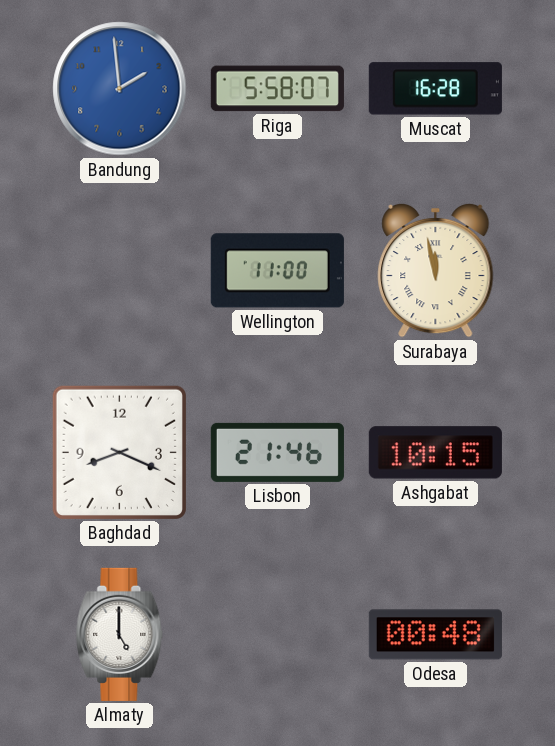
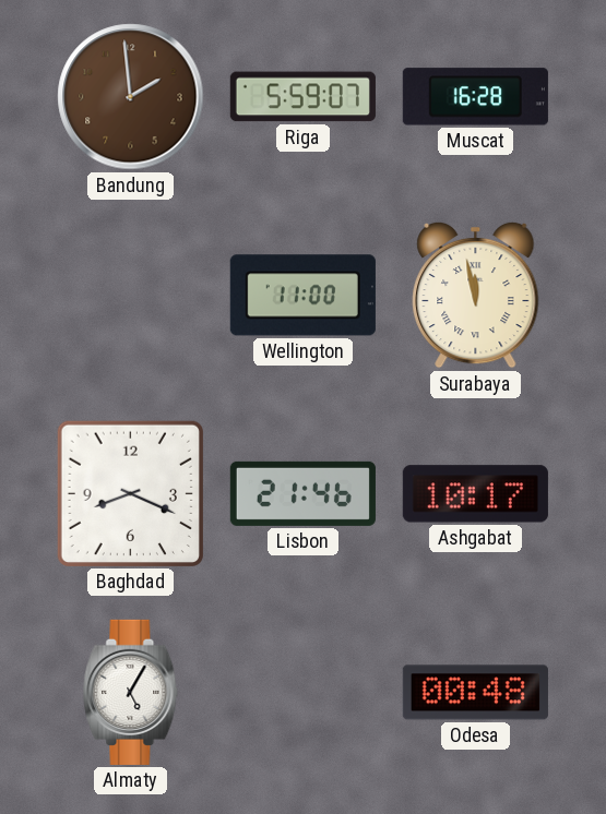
Bandung dial: blue -> brown
Riga: 5:58 -> 5:59
Ashgabat: 10:15 -> 10:17
Almaty: 5:00 -> 5:05
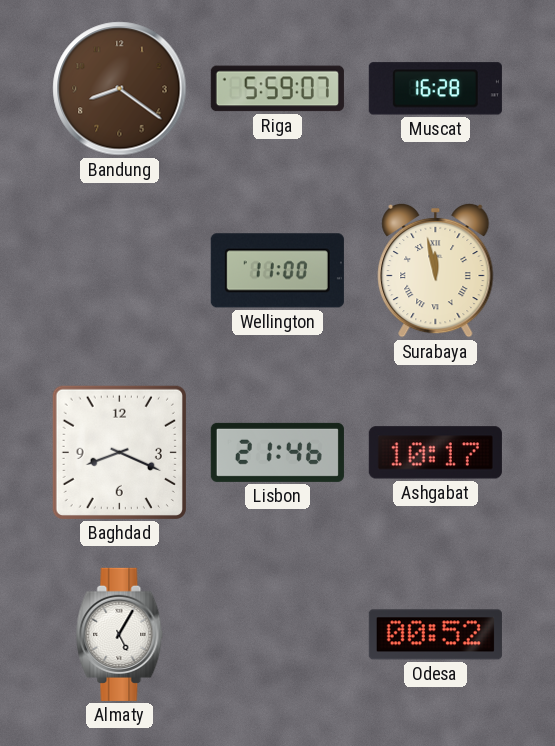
Bandung: 1:59 -> 8:21
Odesa: 00:48 -> 00:52
